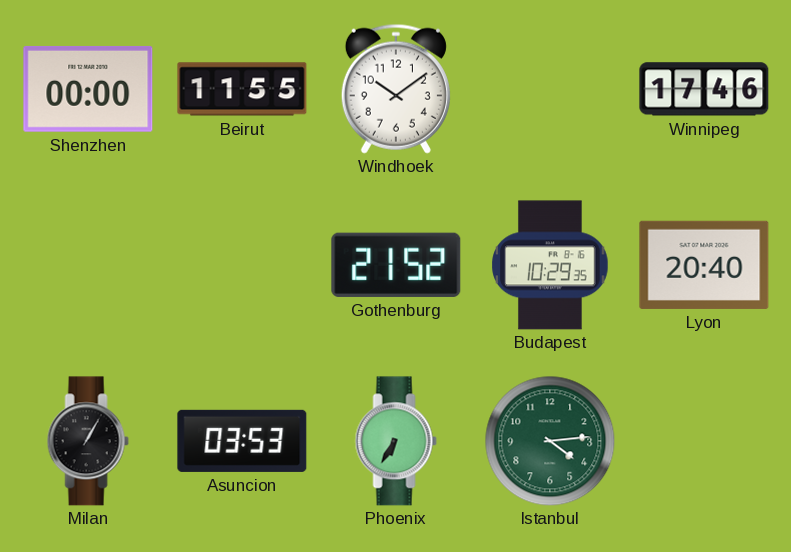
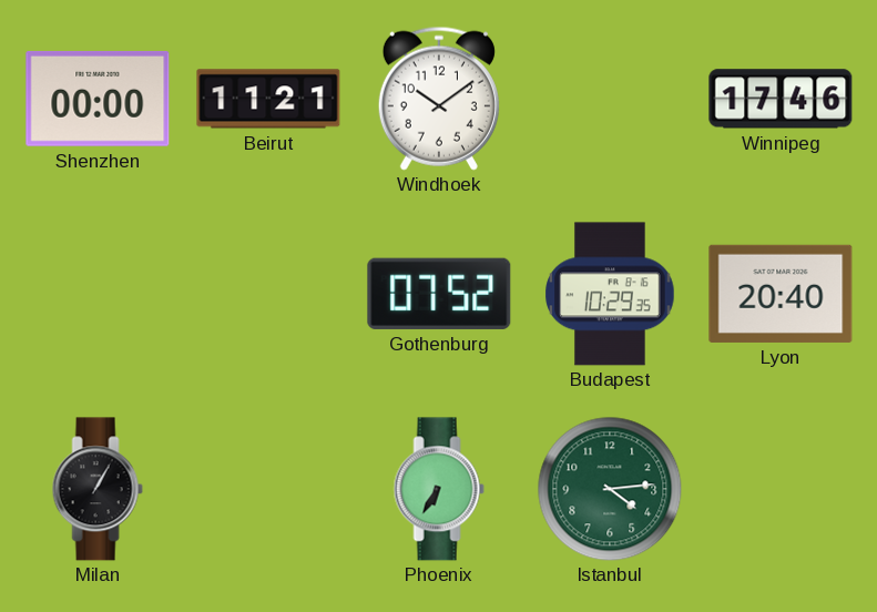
Beirut: 11:55 -> 11:21
Gothenburg: 21:52 -> 07:52
Asuncion: 03:53 -> none
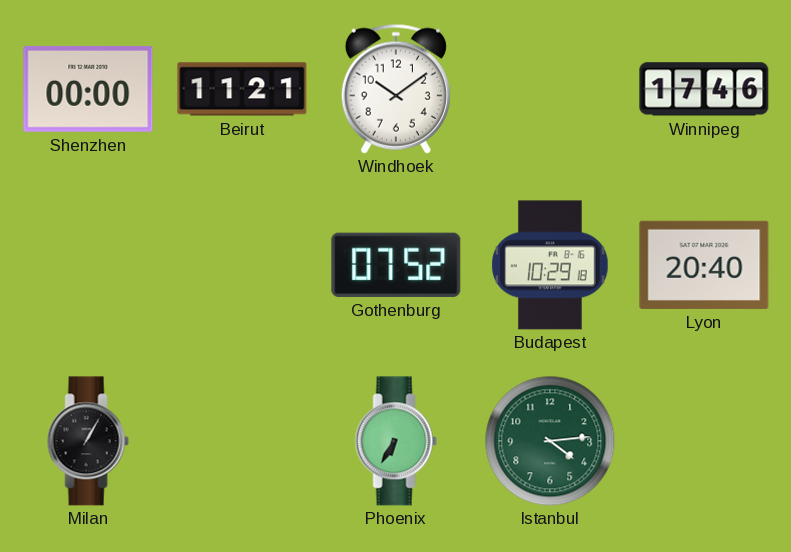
Budapest: 10:29:35 -> 10:29:18
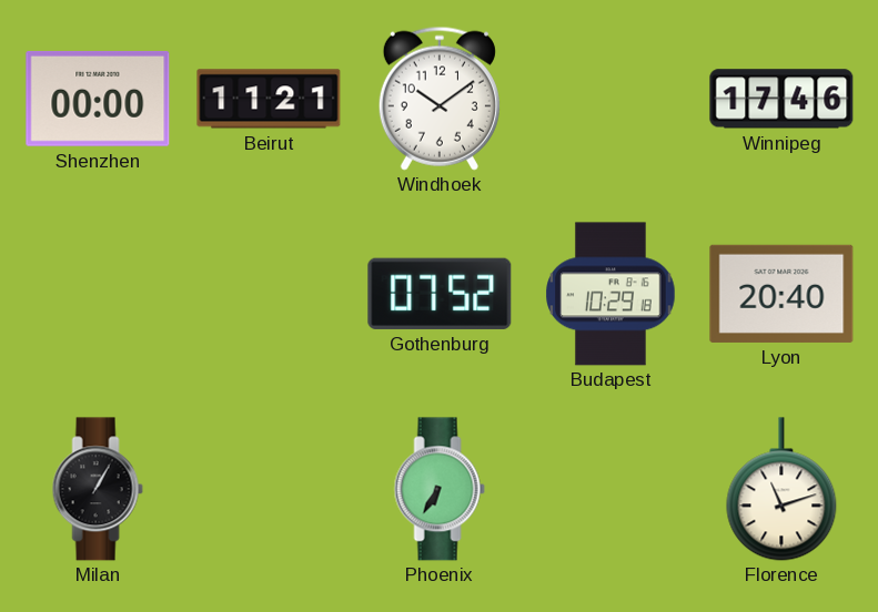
Istanbul: 4:14 -> none
Florence: none -> 11:12
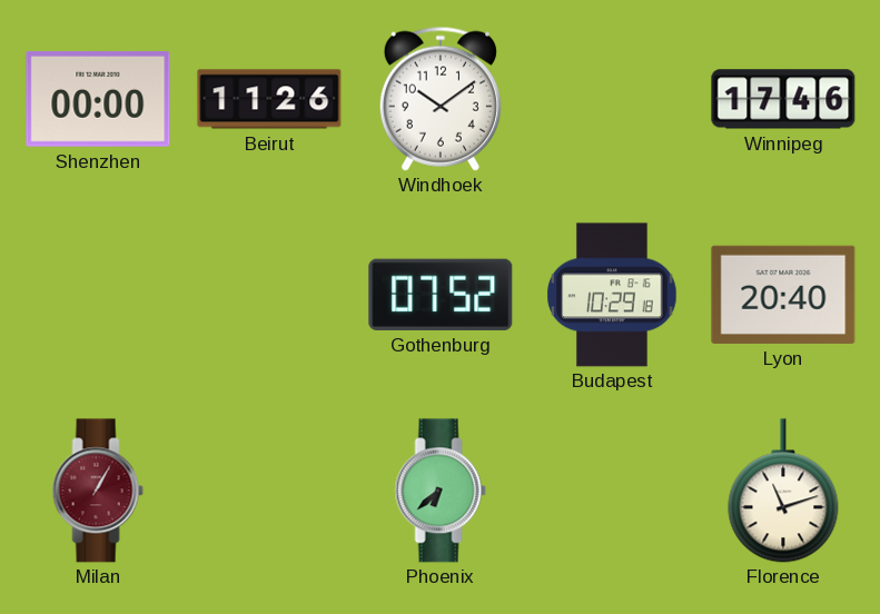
Beirut: 11:21 -> 11:26
Milan dial: black -> burgundy
Phoenix: 6:35 -> 6:38
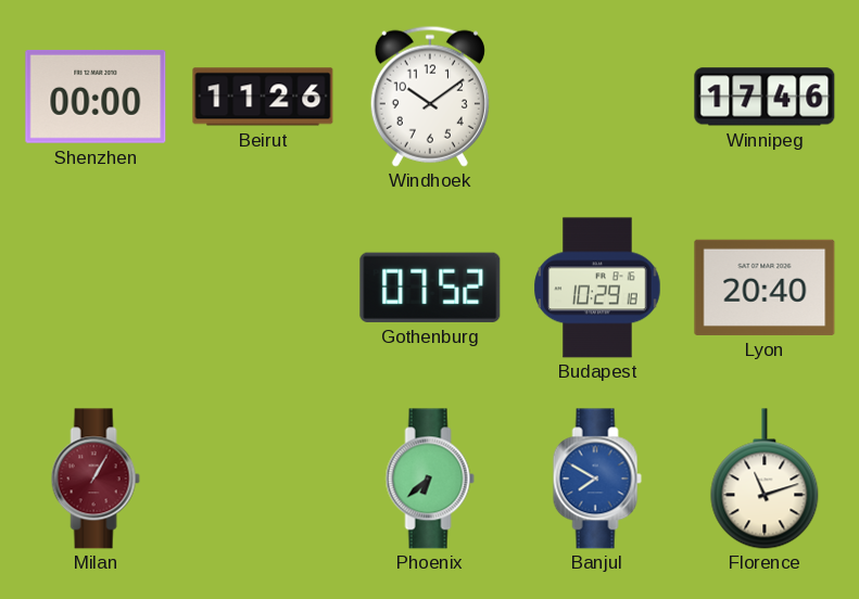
Banjul: none -> 7:50
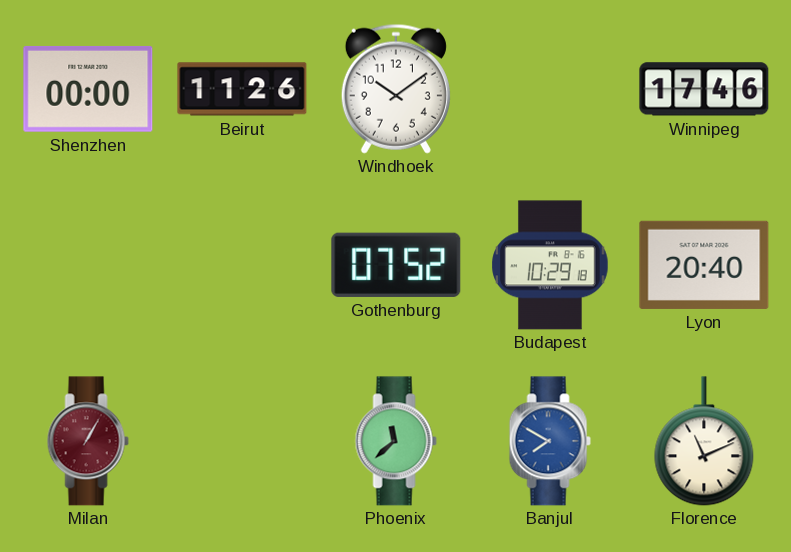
Phoenix: 6:38 -> 11:38
Florence: 11:12 -> 11:11
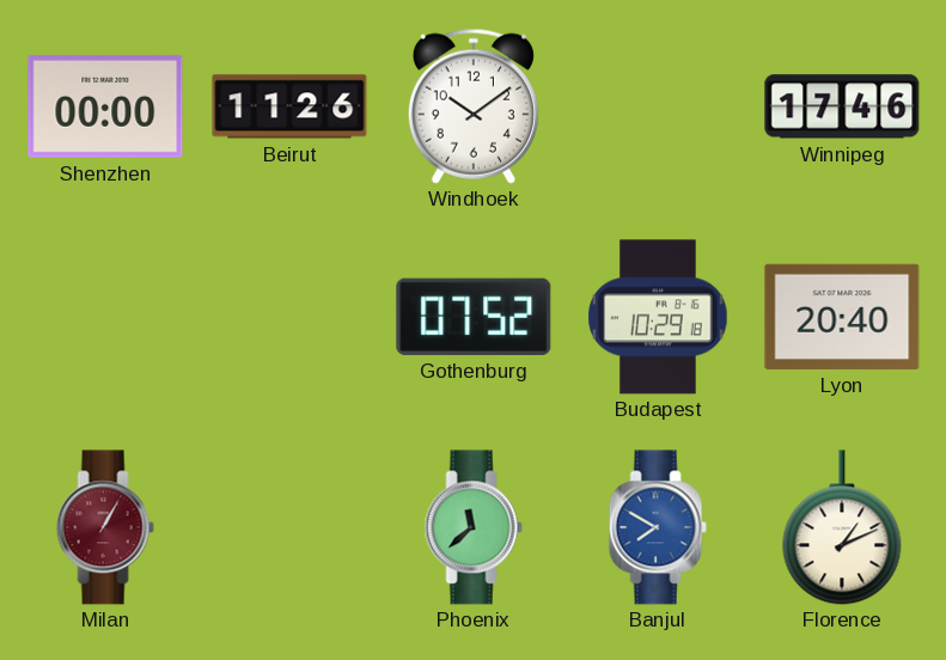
Florence: 11:11 -> 1:11
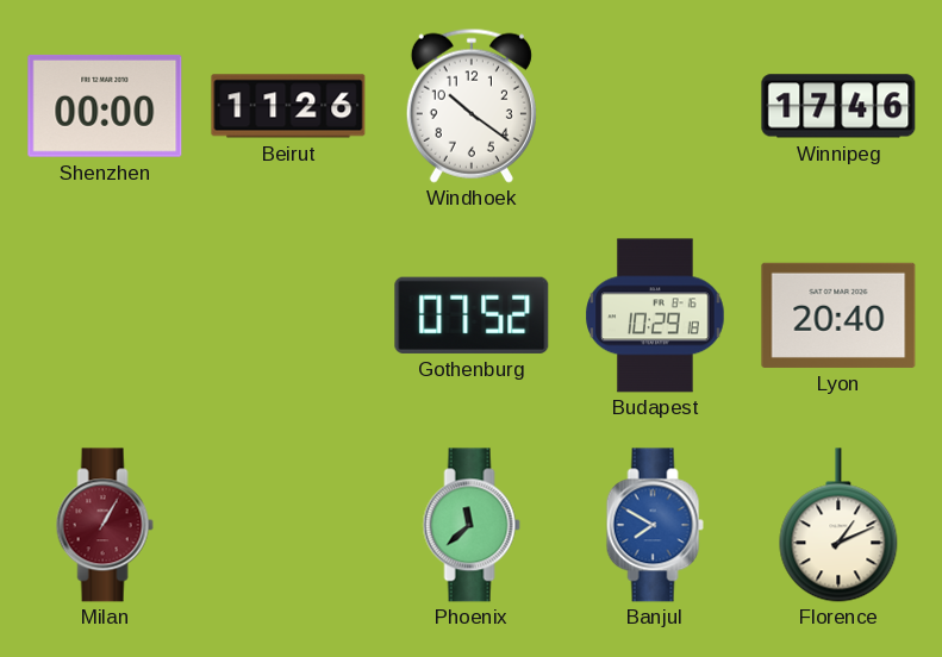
Windhoek: 10:09 -> 10:21
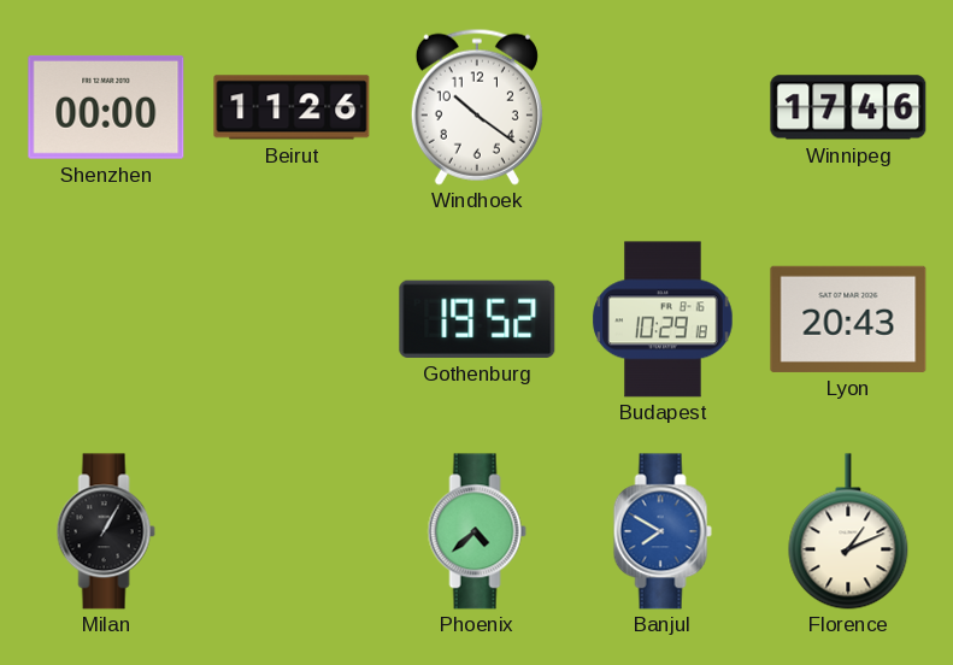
Gothenburg: 07:52 -> 19:52
Lyon: 20:40 -> 20:43
Milan dial: burgundy -> black
Phoenix: 11:38 -> 4:38
